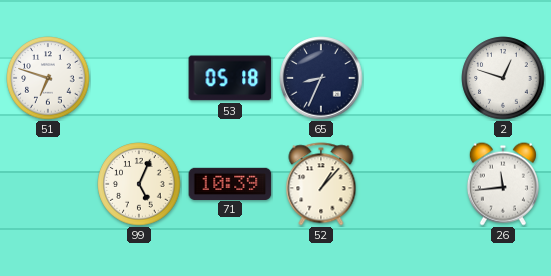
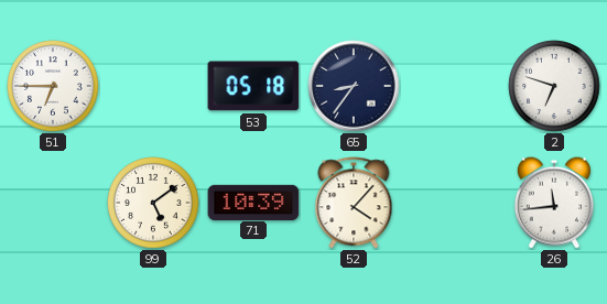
51: 6:48 -> 6:45
65: 8:34 -> 8:36
2: 12:48 -> 6:48
99: 5:04 -> 5:09
52: 1:07 -> 4:07
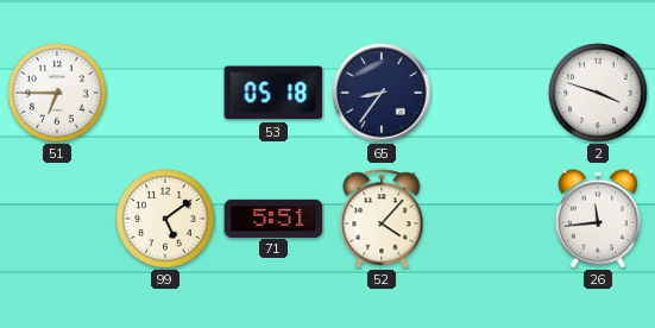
2: 6:48 -> 3:48
71: 10:39 -> 5:51
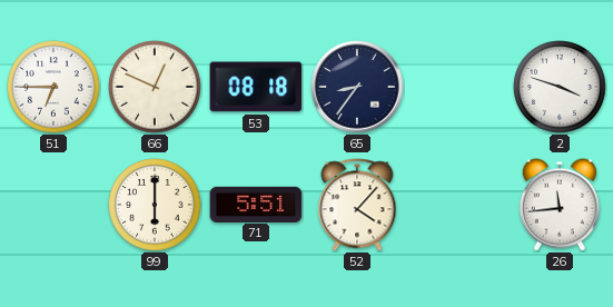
66: none -> 12:49
53: 05:18 -> 08:18
99: 5:09 -> 6:00
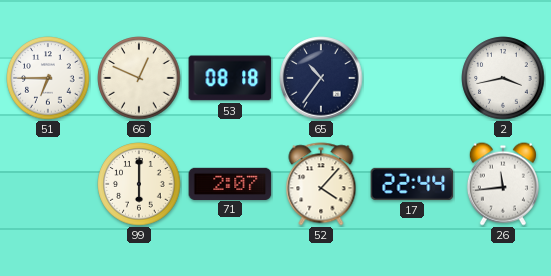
65: 8:36 -> 10:36
2: 3:48 -> 3:43
71: 5:51 -> 2:07
17: none -> 22:44
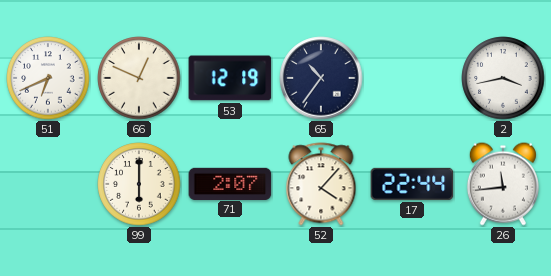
51: 6:45 -> 6:41
53: 08:18 -> 12:19
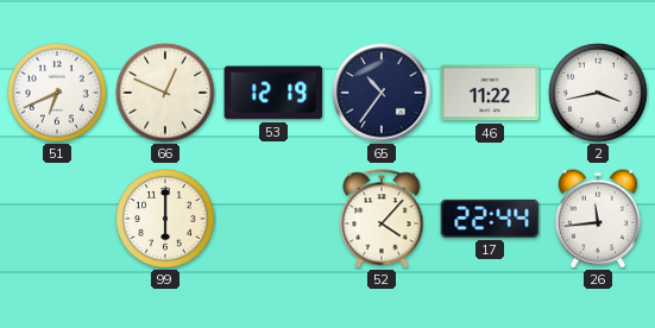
46: none -> 11:22
71: 2:07 -> none
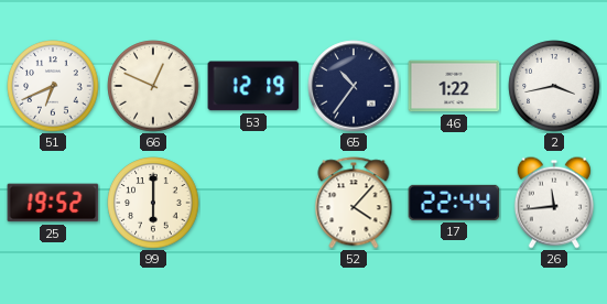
46: 11:22 -> 1:22
25: none -> 19:52
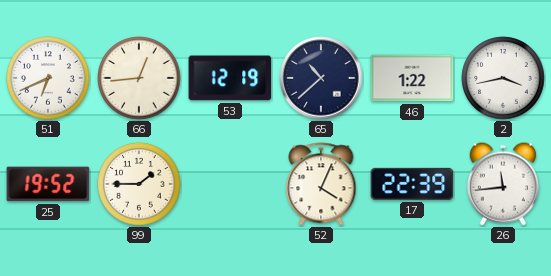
66: 12:49 -> 12:44
65: 10:36 -> 10:38
99: 6:00 -> 1:45
52: 4:07 -> 4:04
17: 22:44 -> 22:39
